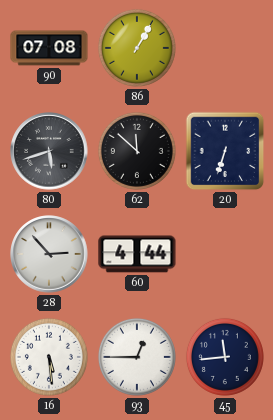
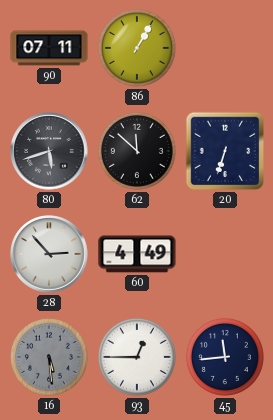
90: 07:08 -> 07:11
60: 4:44 -> 4:49
16 dial: white -> grey
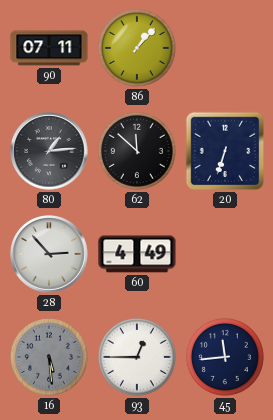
86: 1:05 -> 1:07
80: 5:42 -> 1:14
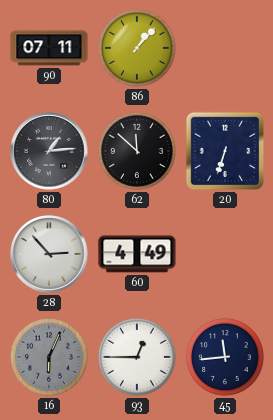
16: 5:29 -> 6:04
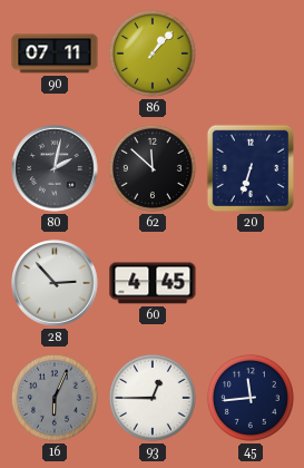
80: 1:14 -> 2:02
60: 4:49 -> 4:45
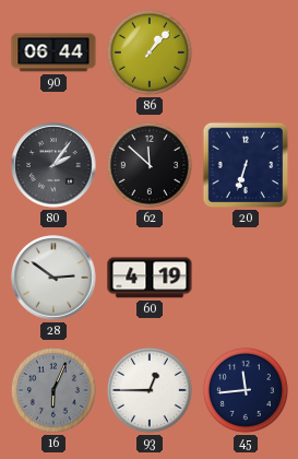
90: 07:11 -> 06:44
80: 2:02 -> 2:06
28: 2:53 -> 2:51
60: 4:45 -> 4:19
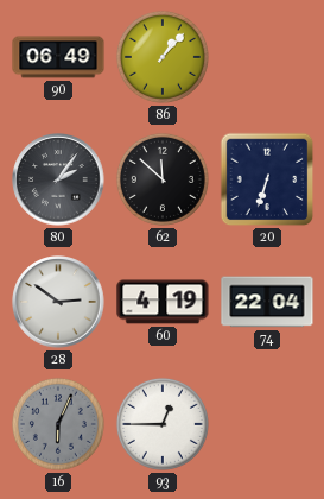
90: 06:44 -> 06:49
74: none -> 22:04
45: 11:44 -> none
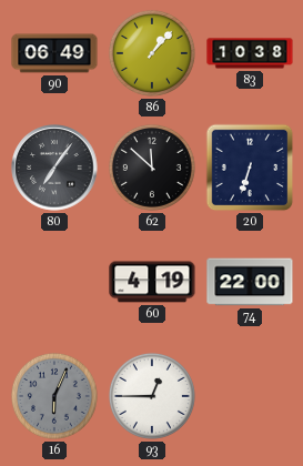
83: none -> 10:38
80: 2:06 -> 7:06
28: 2:51 -> none
74: 22:04 -> 22:00
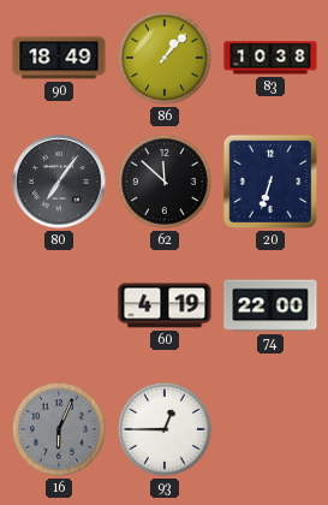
90: 06:49 -> 18:49
